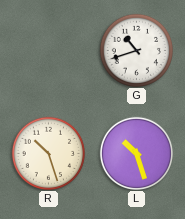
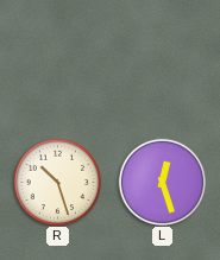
G: 10:42 -> none
L: 10:27 -> 12:27
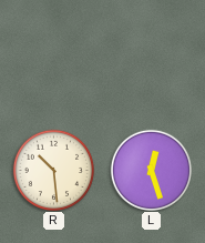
R: 10:27 -> 10:29
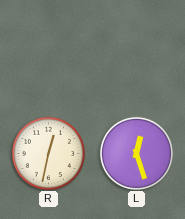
R: 10:29 -> 12:32
